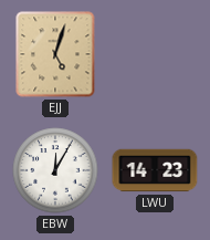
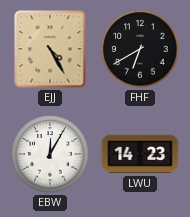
EJJ: 5:03 -> 4:25
FHF: none -> 6:40
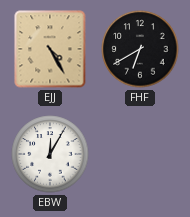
LWU: 14:23 -> none
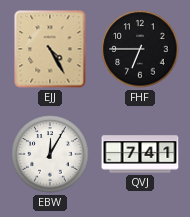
FHF: 6:40 -> 6:45
QVJ: none -> 7:41
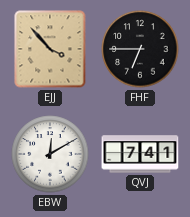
EJJ: 4:25 -> 3:53
EBW: 12:05 -> 12:10
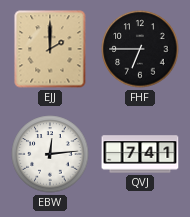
EJJ: 3:53 -> 2:00
EBW: 12:10 -> 12:14
